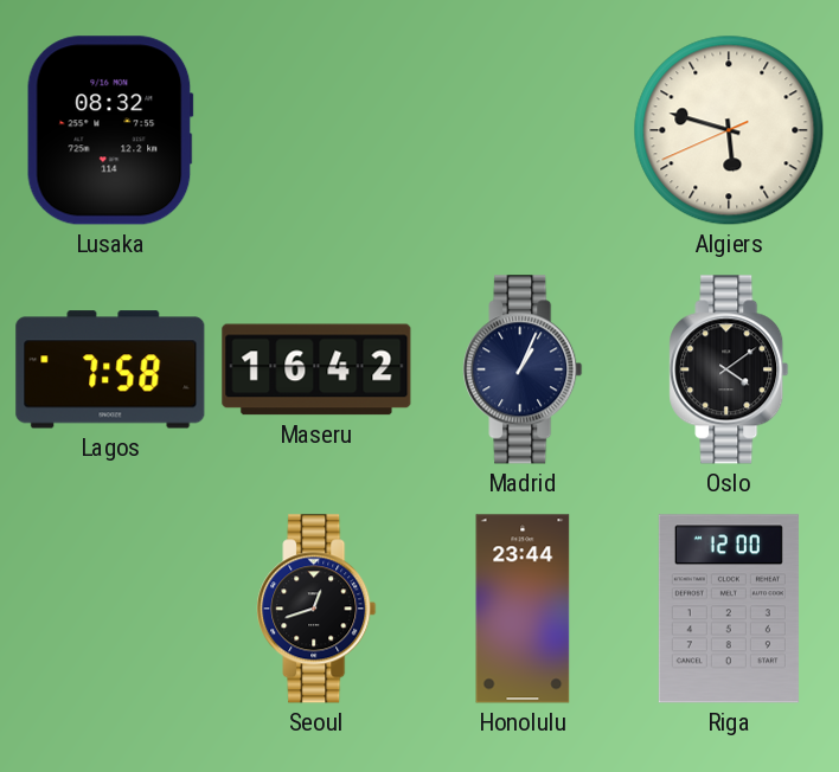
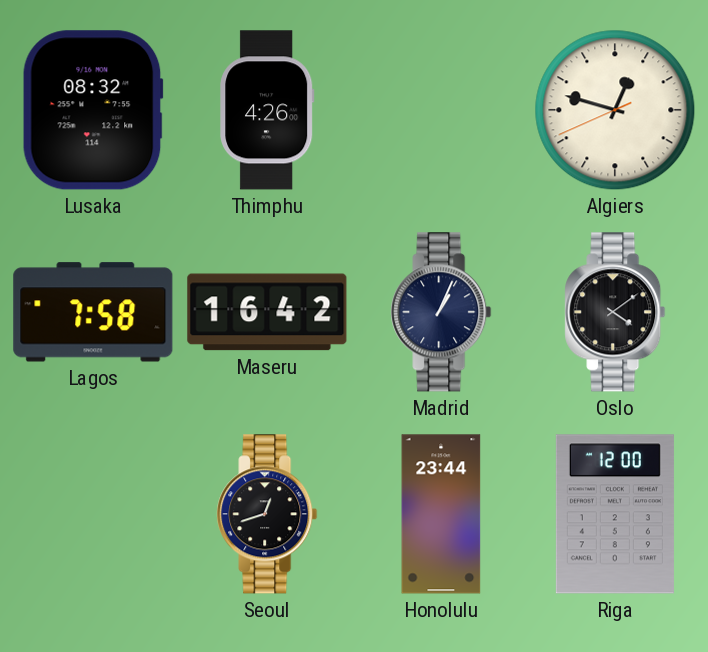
Thimphu: none -> 4:26
Algiers: 5:47 -> 12:47
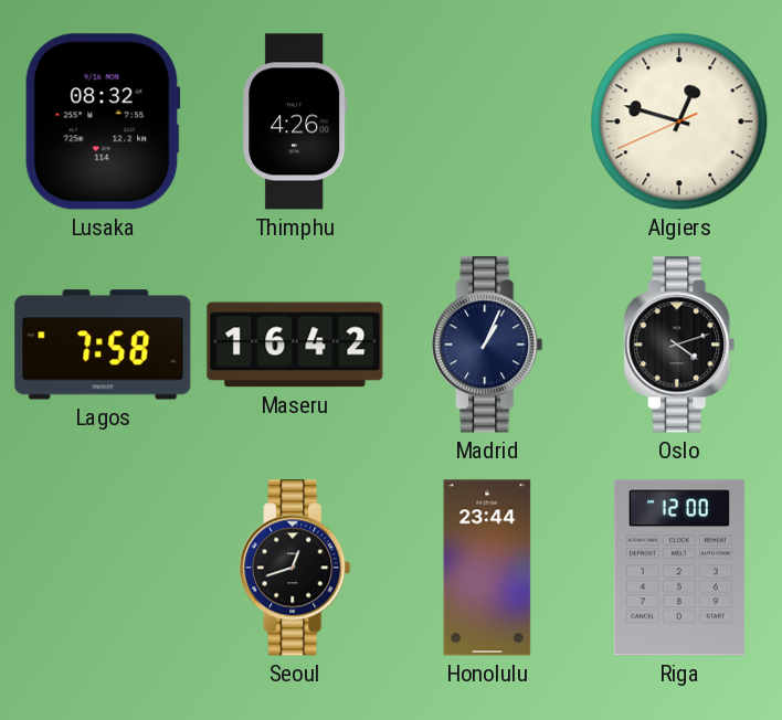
Oslo: 4:09 -> 4:12
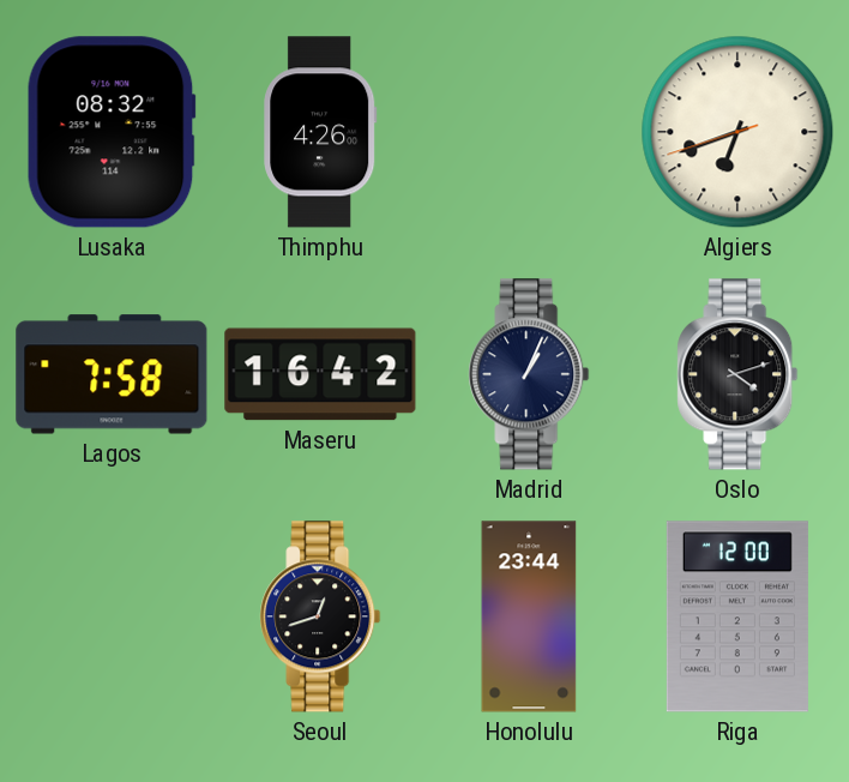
Algiers: 12:47 -> 6:41
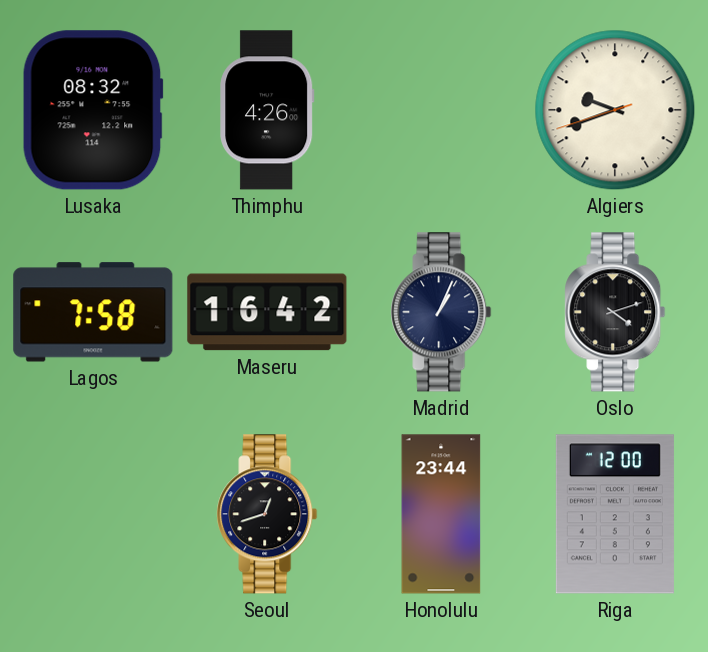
Algiers: 6:41 -> 9:41
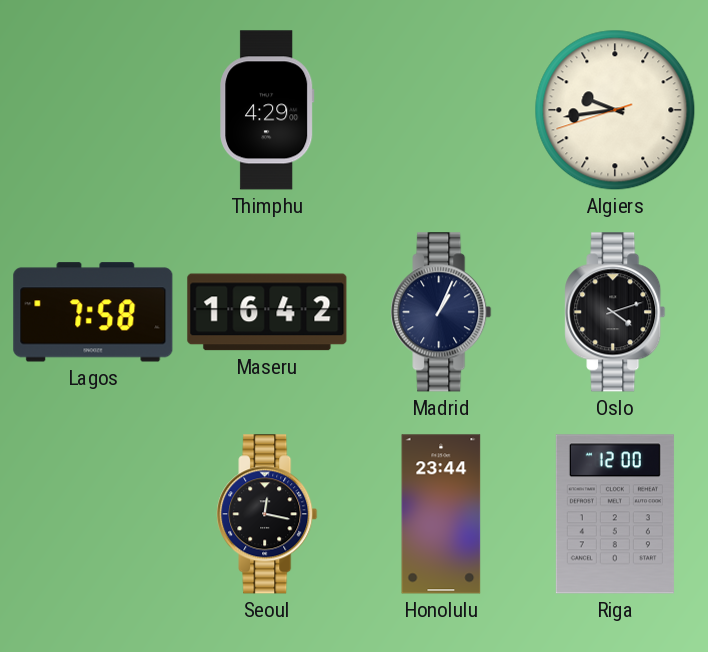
Lusaka: 08:32 -> none
Thimphu: 4:26 -> 4:29
Algiers: 9:41 -> 9:43
Seoul: 12:42 -> 12:17
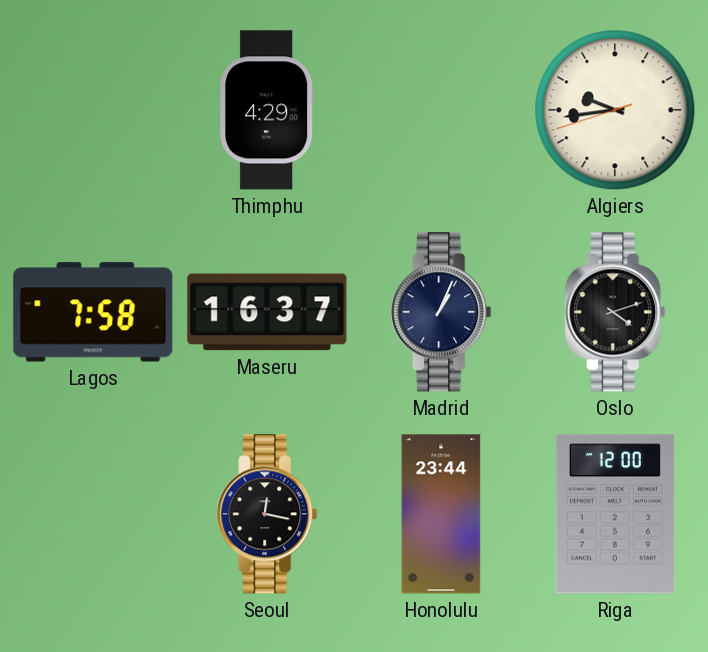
Maseru: 16:42 -> 16:37
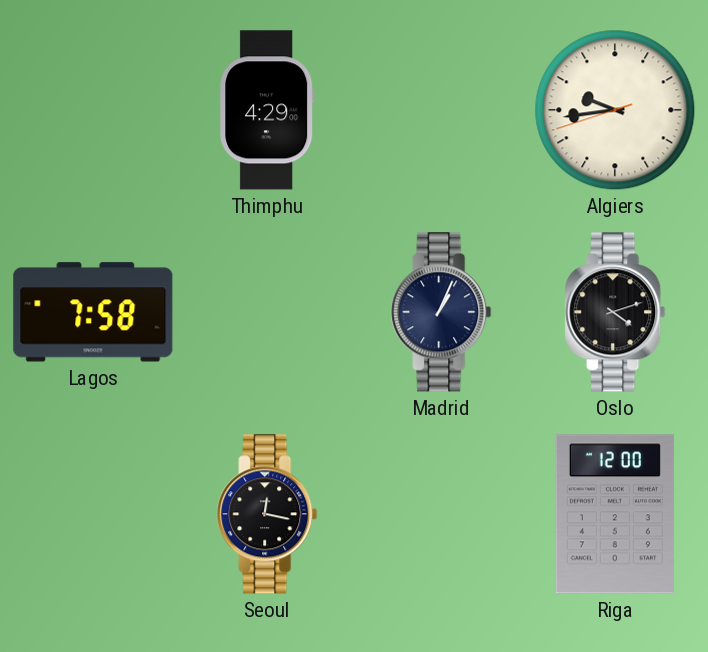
Maseru: 16:37 -> none
Honolulu: 23:44 -> none
